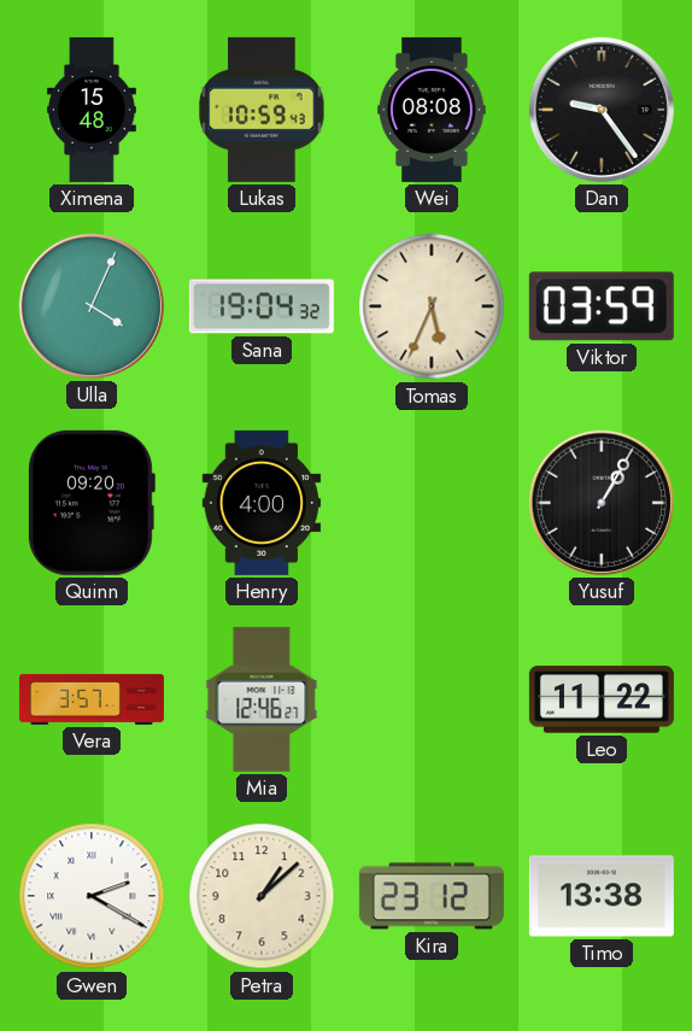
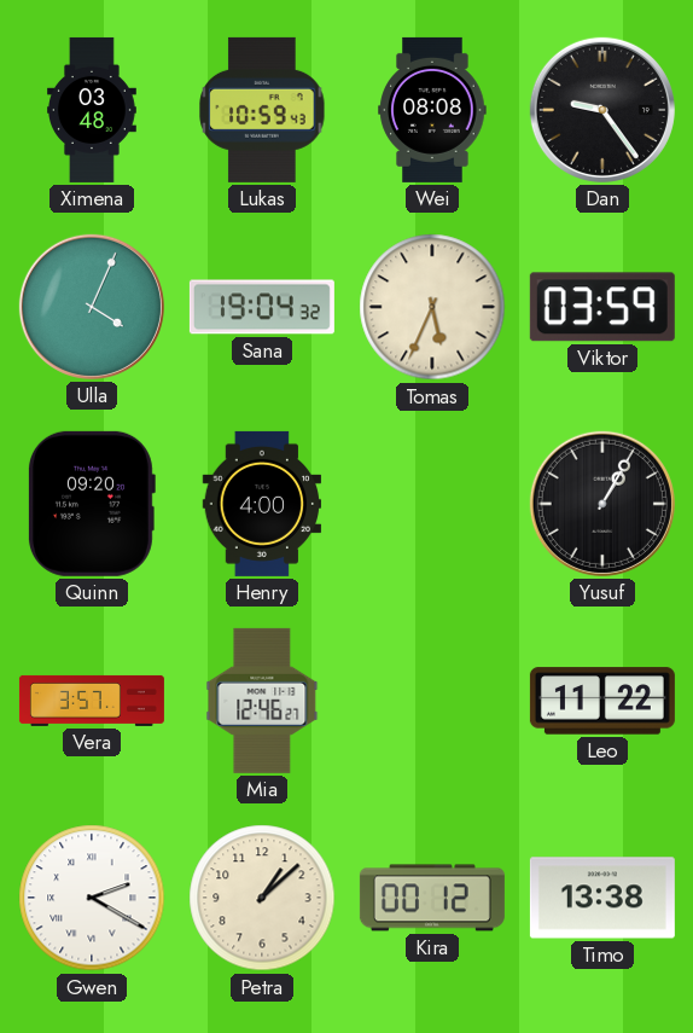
Ximena: 15:48 -> 03:48
Kira: 23:12 -> 00:12
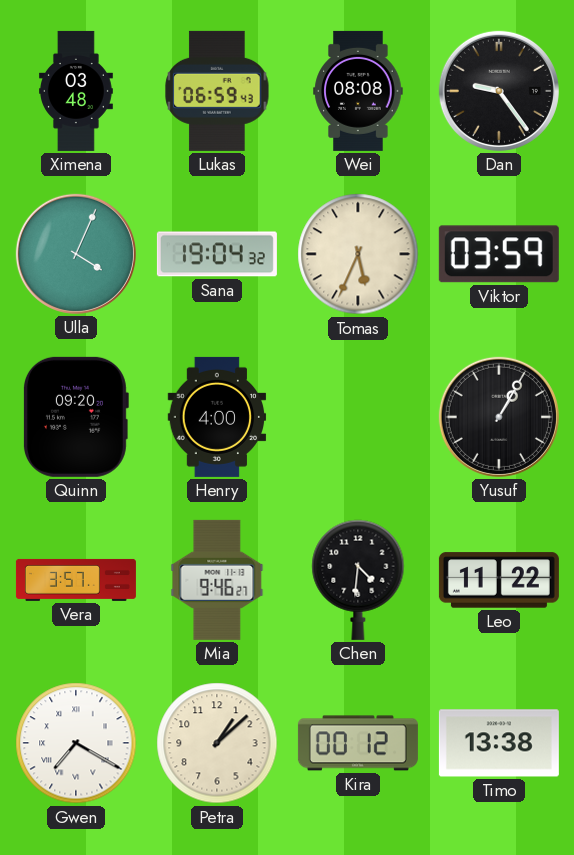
Lukas: 10:59 -> 06:59
Mia: 12:46 -> 9:46
Chen: none -> 4:31
Gwen: 2:20 -> 7:20
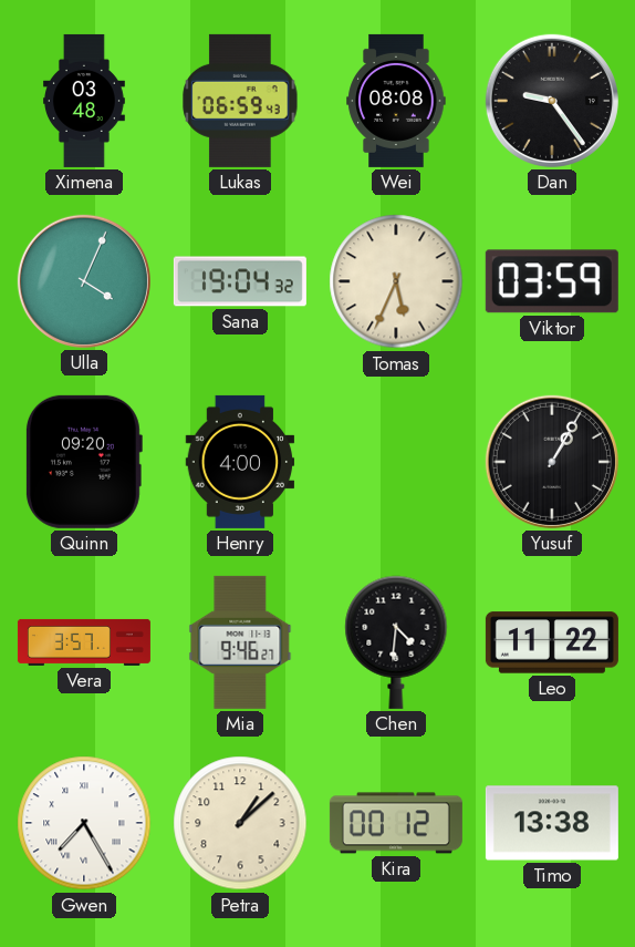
Gwen: 7:20 -> 7:25
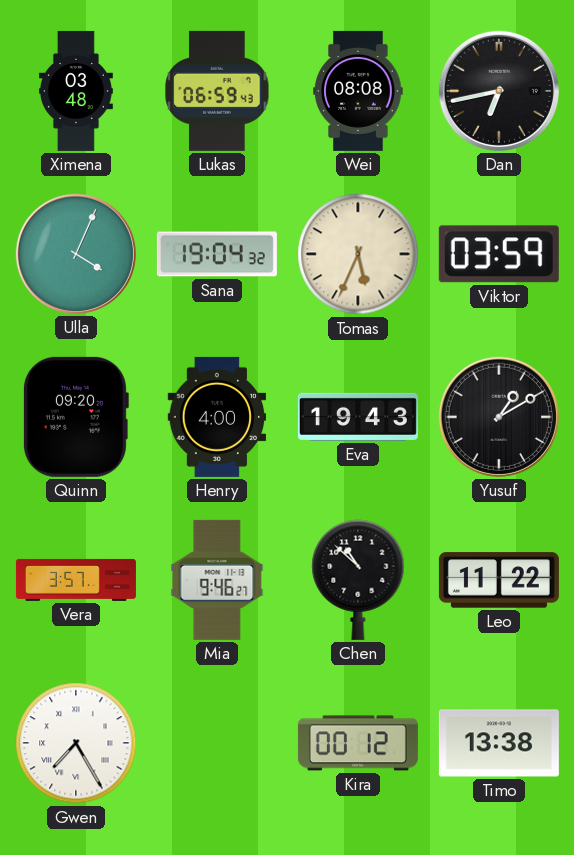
Dan: 9:24 -> 6:43
Eva: none -> 19:43
Yusuf: 1:05 -> 1:10
Chen: 4:31 -> 10:52
Petra: 1:08 -> none
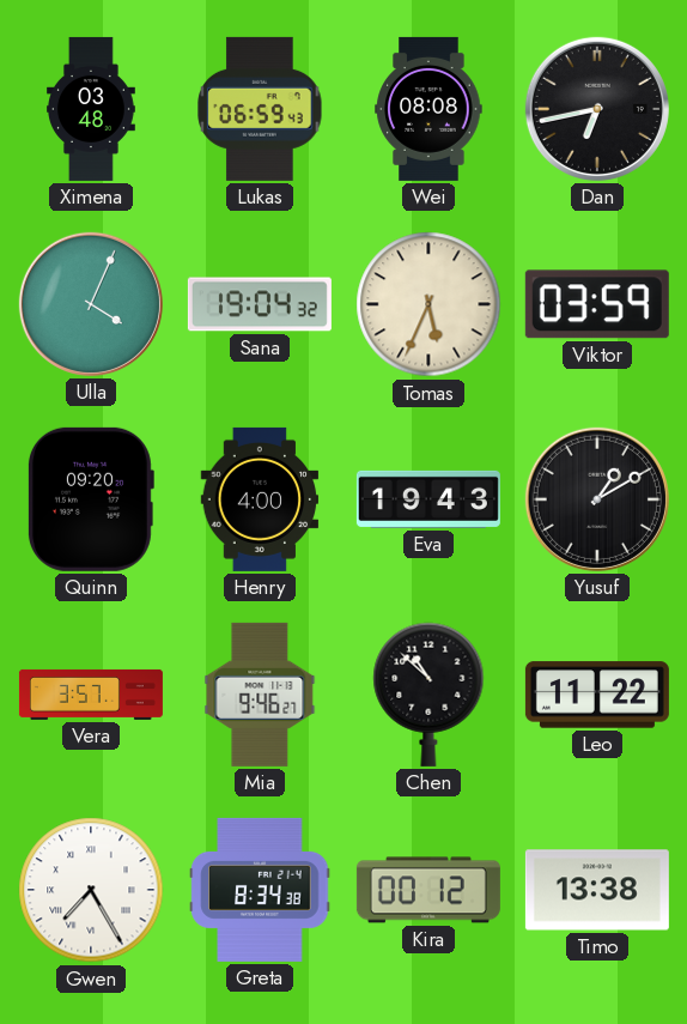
Greta: none -> 8:34
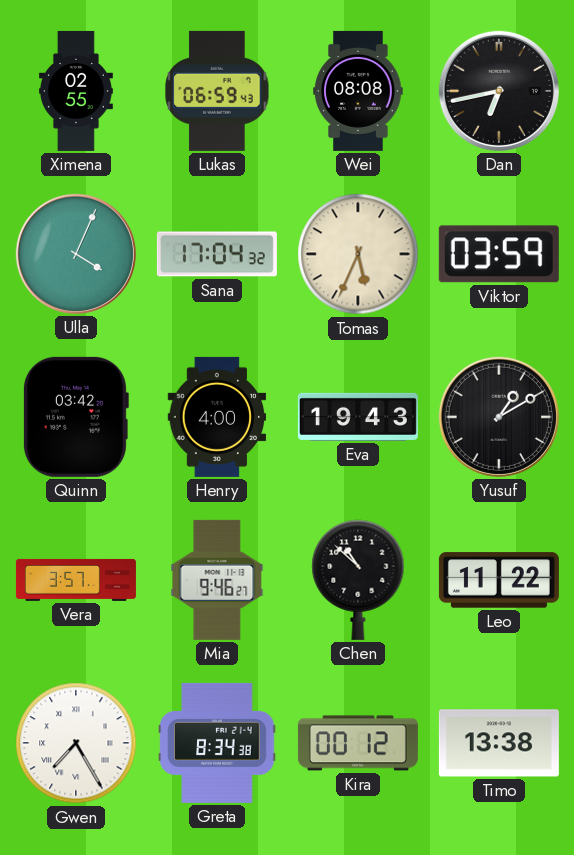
Ximena: 03:48 -> 02:55
Sana: 19:04 -> 17:04
Quinn: 09:20 -> 03:42
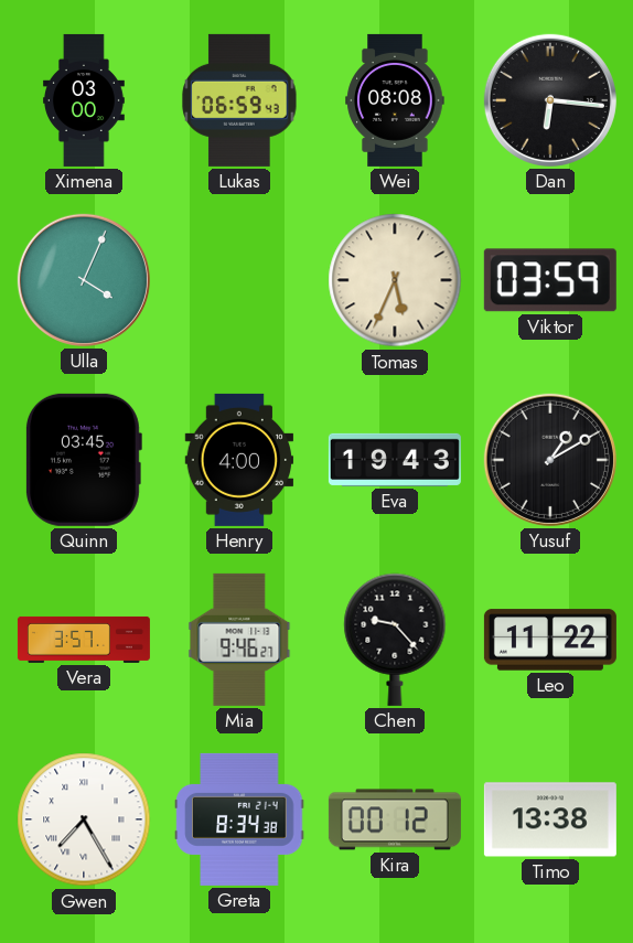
Ximena: 02:55 -> 03:00
Dan: 6:43 -> 6:16
Sana: 17:04 -> none
Quinn: 03:42 -> 03:45
Chen: 10:52 -> 9:23
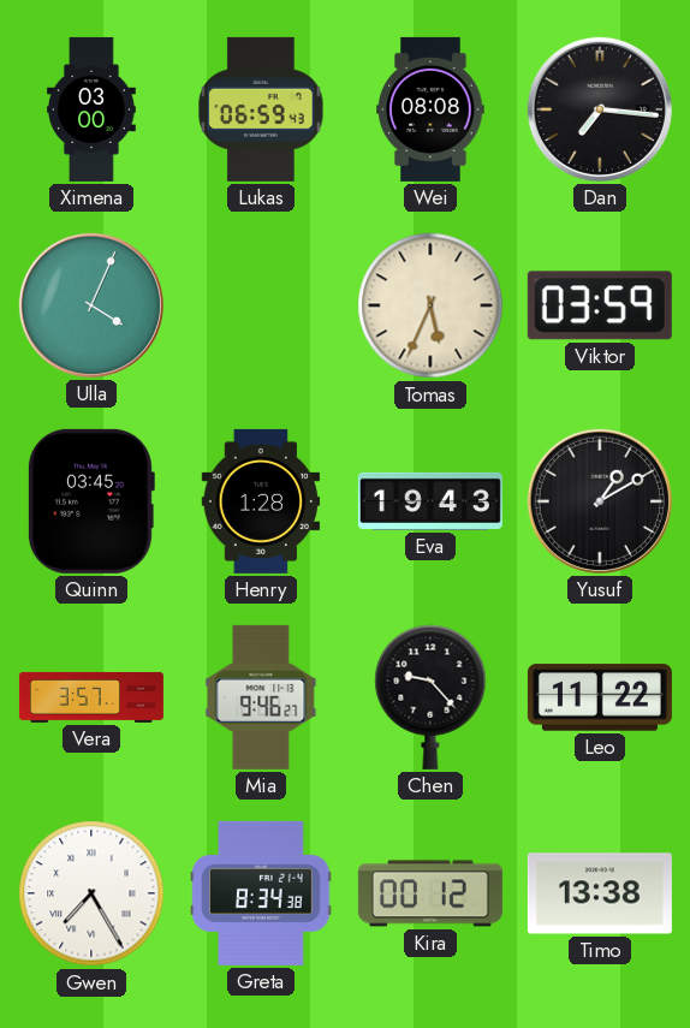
Dan: 6:16 -> 7:16
Henry: 4:00 -> 1:28
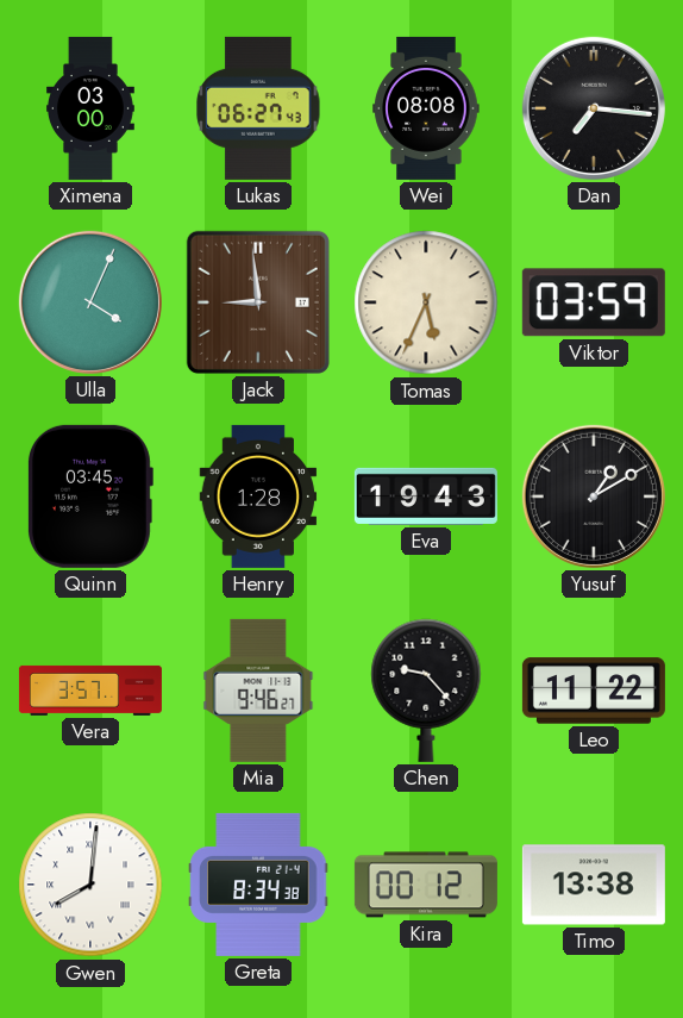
Lukas: 06:59 -> 06:27
Jack: none -> 8:59
Gwen: 7:25 -> 8:01
